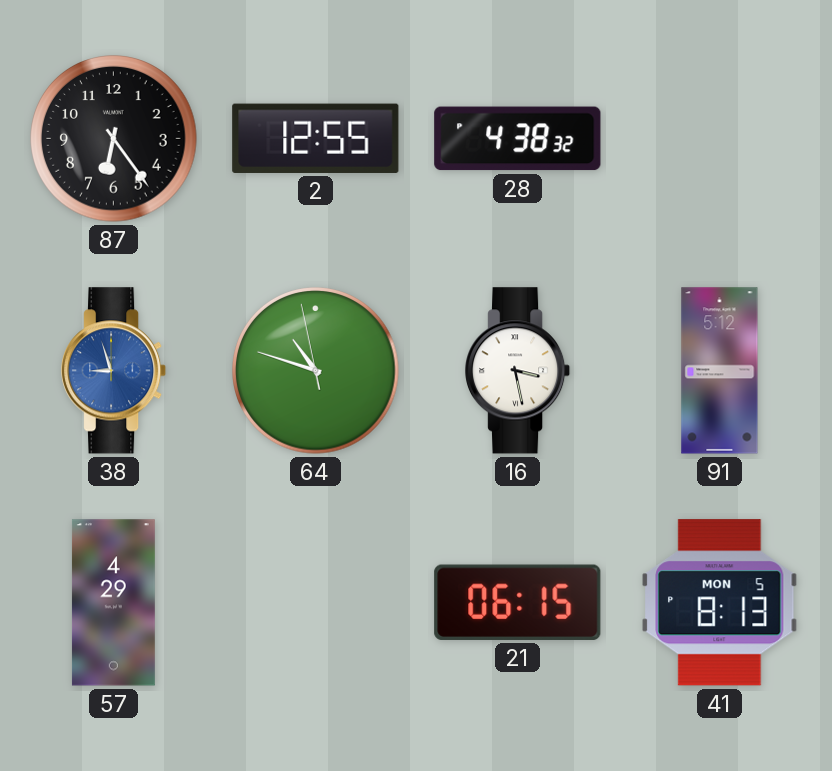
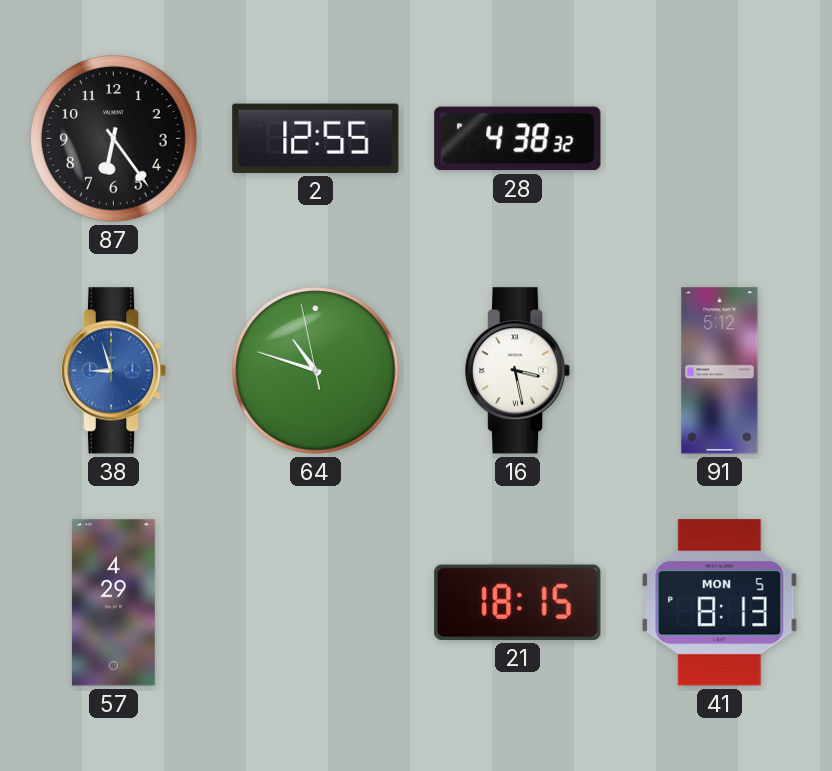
21: 06:15 -> 18:15
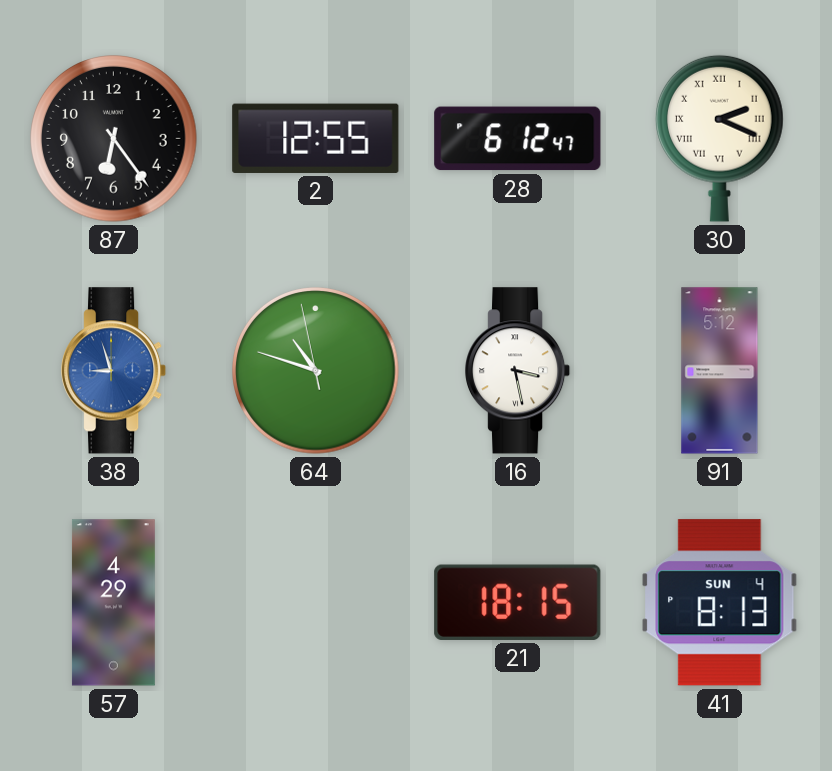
28: 4:38 -> 6:12
30: none -> 2:19
41 date: MON 5 -> SUN 4
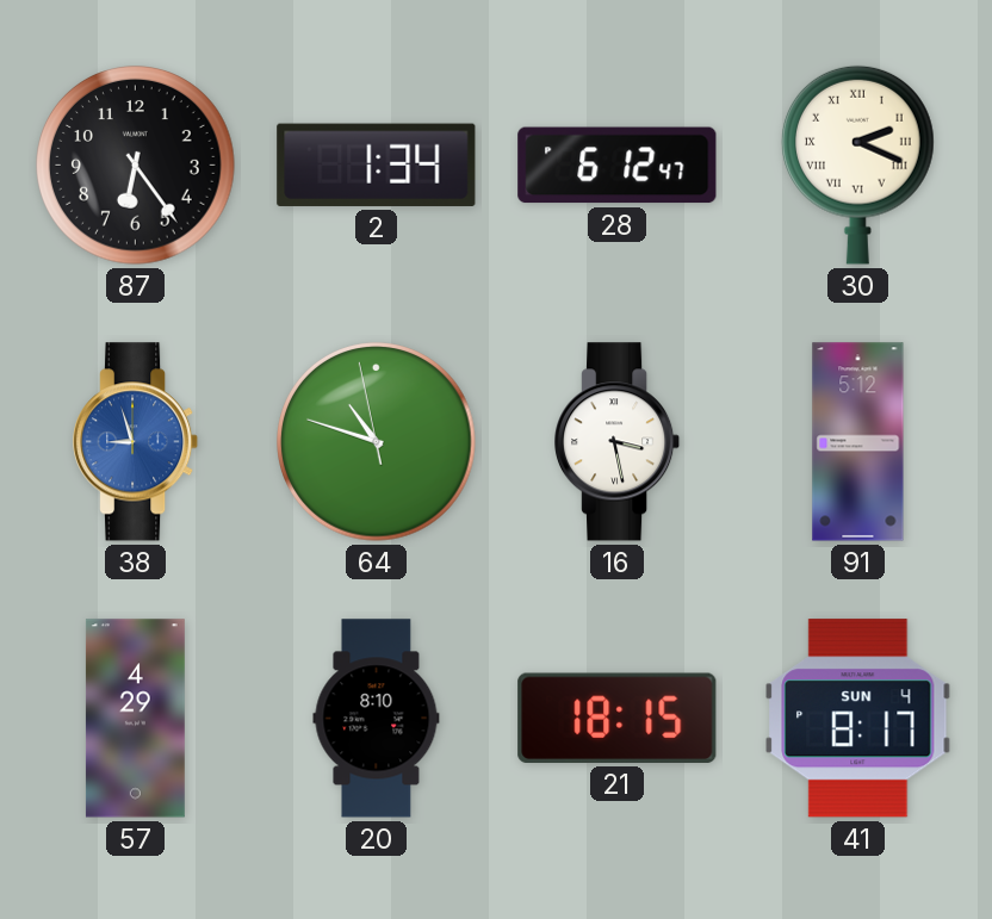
2: 12:55 -> 1:34
20: none -> 8:10
41: 8:13 -> 8:17
